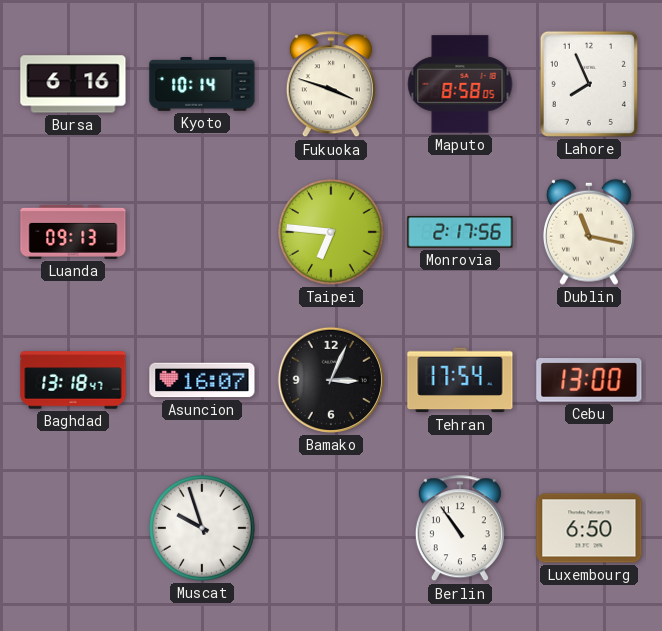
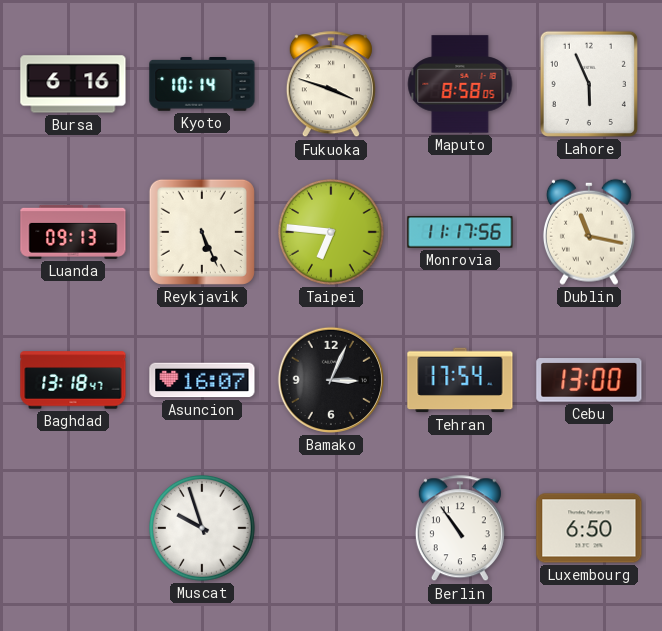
Lahore: 7:56 -> 5:56
Reykjavik: none -> 5:26
Monrovia: 2:17 -> 11:17
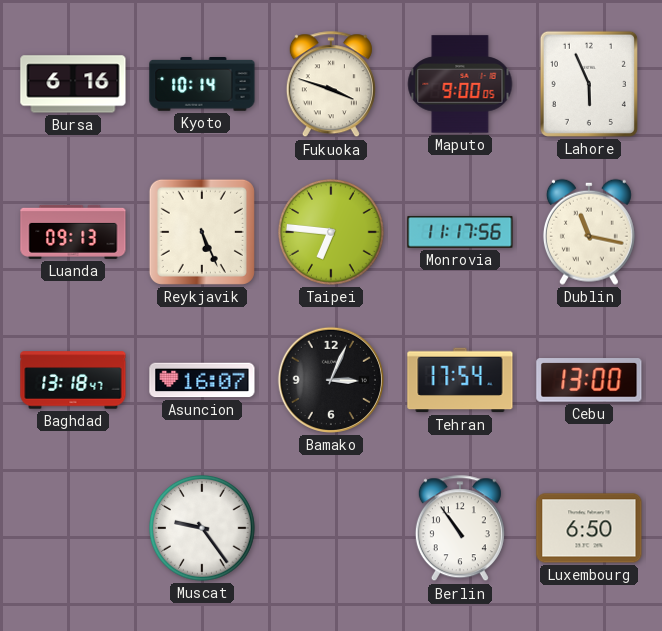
Maputo: 8:58 -> 9:00
Muscat: 9:57 -> 9:24
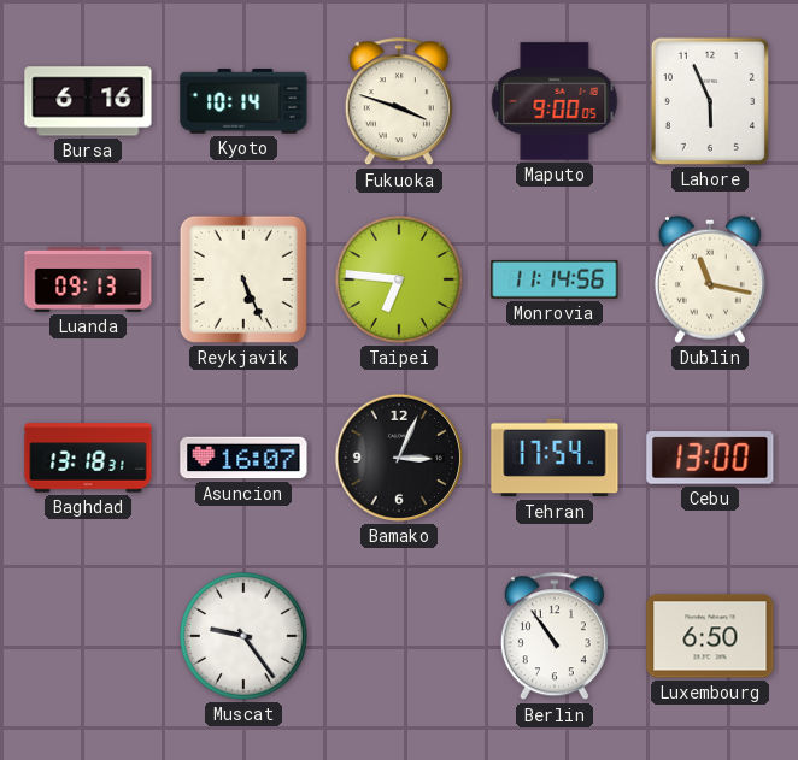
Monrovia: 11:17 -> 11:14
Baghdad: 13:18:47 -> 13:18:31
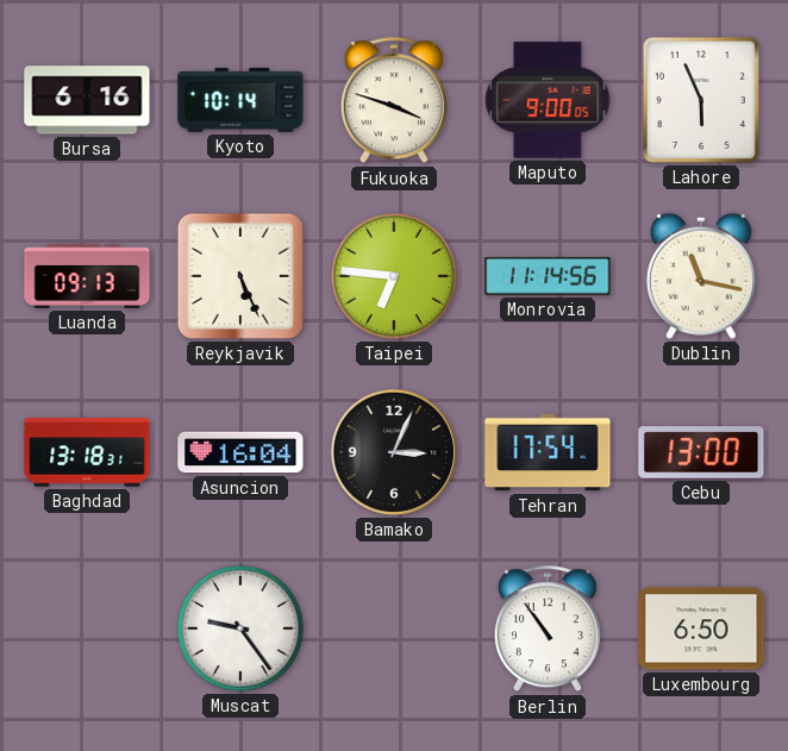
Asuncion: 16:07 -> 16:04
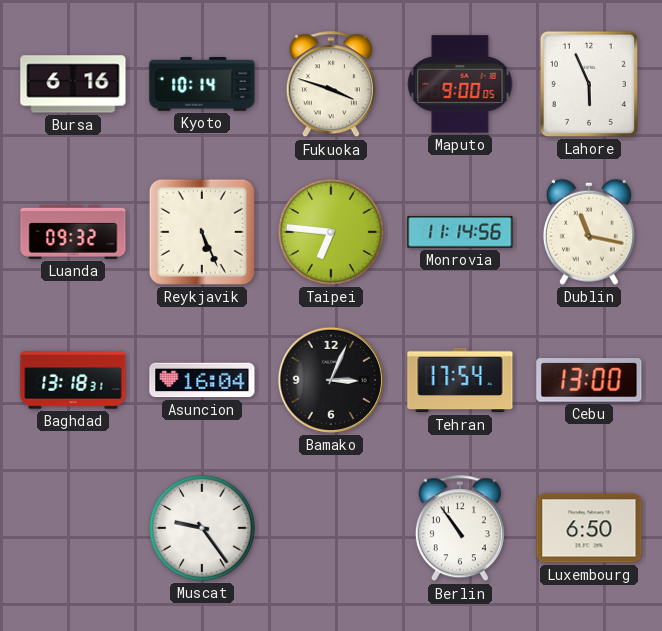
Luanda: 09:13 -> 09:32
